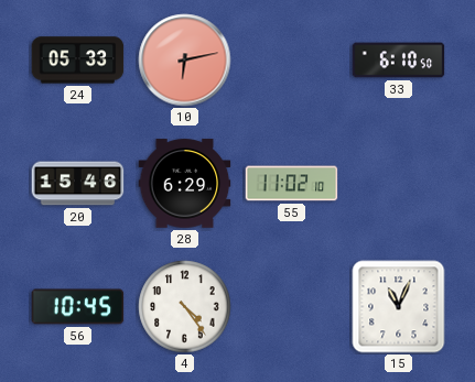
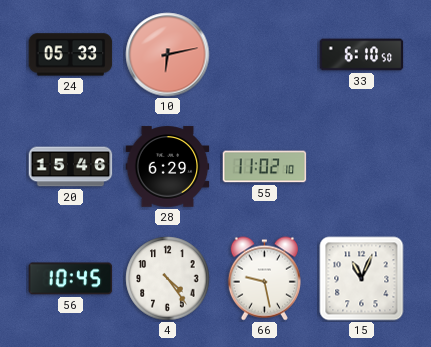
66: none -> 9:28
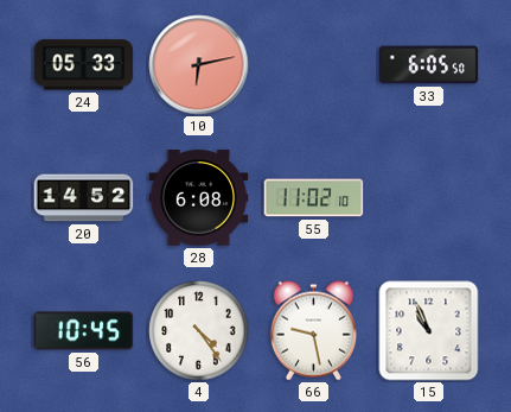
33: 6:10 -> 6:05
20: 15:46 -> 14:52
28: 6:29 -> 6:08
15: 11:04 -> 10:56
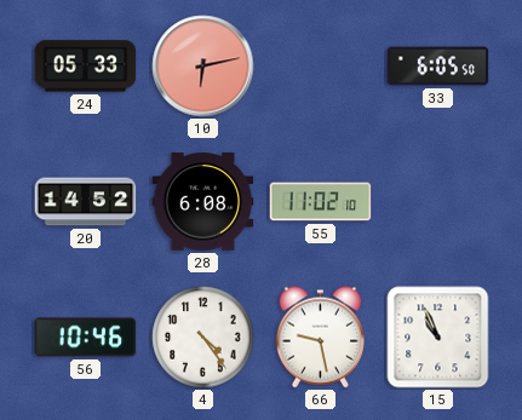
56: 10:45 -> 10:46
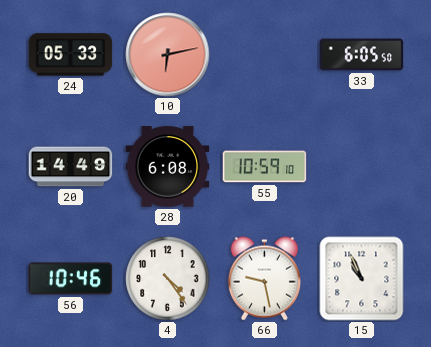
20: 14:52 -> 14:49
55: 11:02 -> 10:59
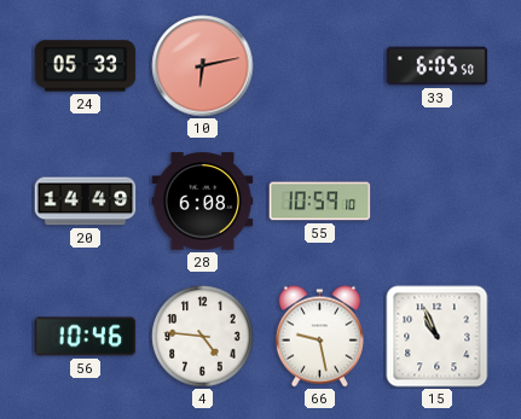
4: 4:24 -> 4:46
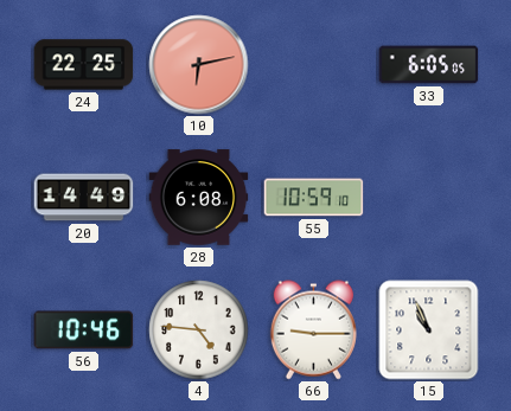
24: 05:33 -> 22:25
33: 6:05:50 -> 6:05:05
66: 9:28 -> 9:15
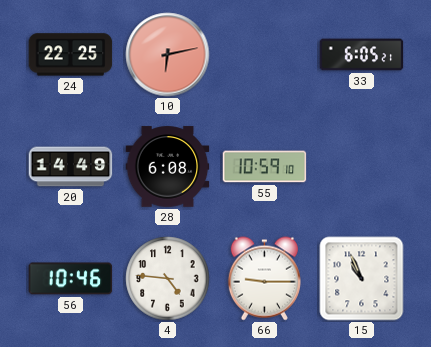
33: 6:05:05 -> 6:05:21
